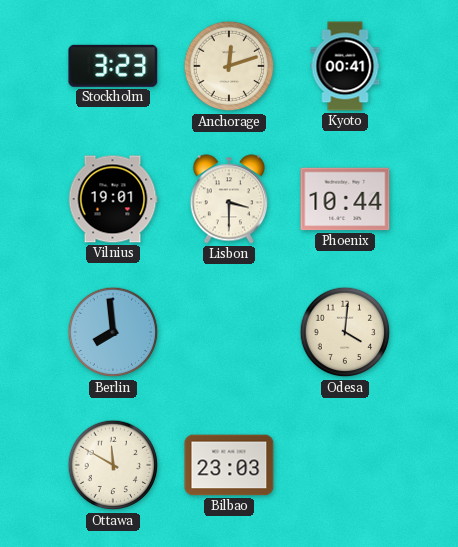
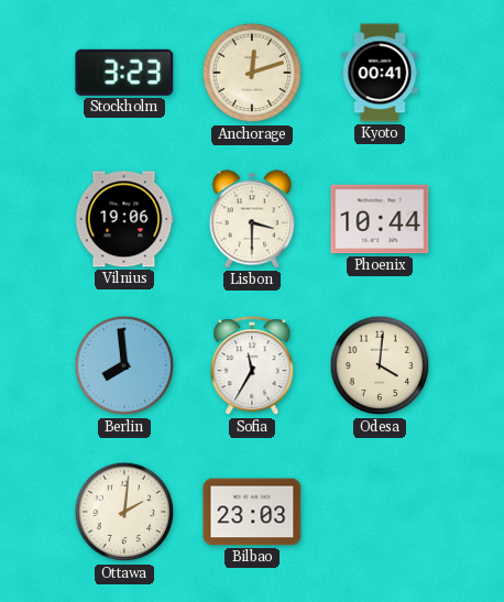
Vilnius: 19:01 -> 19:06
Sofia: none -> 11:35
Ottawa: 11:50 -> 2:01
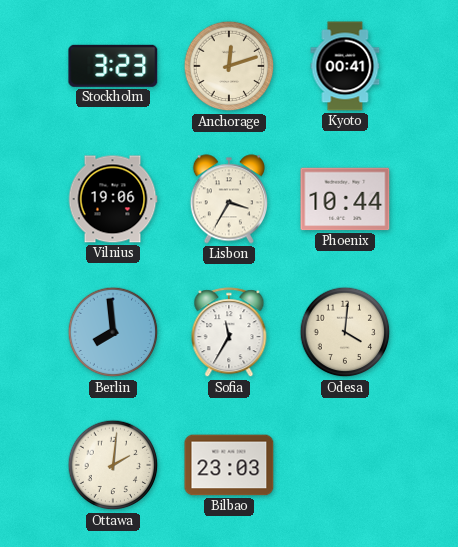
Lisbon: 3:30 -> 3:35
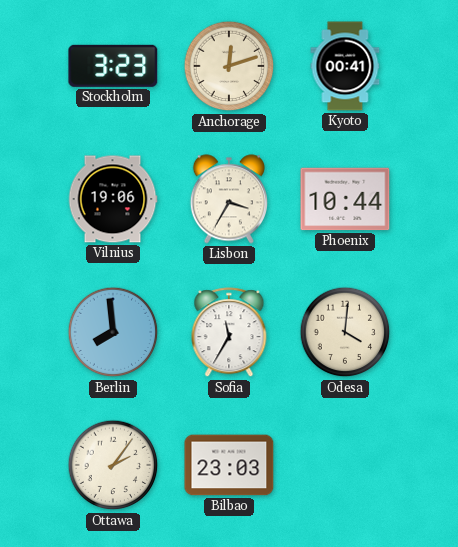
Ottawa: 2:01 -> 2:06
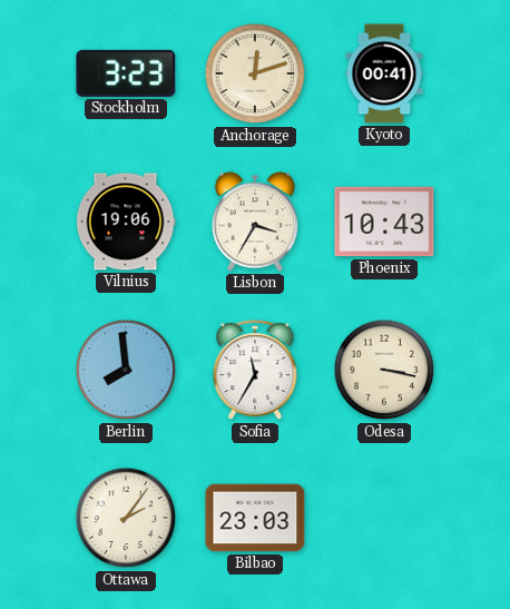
Phoenix: 10:44 -> 10:43
Odesa: 4:01 -> 3:17
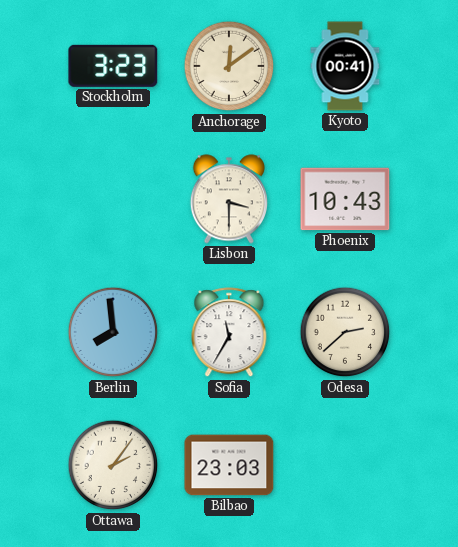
Anchorage: 12:12 -> 12:09
Vilnius: 19:06 -> none
Lisbon: 3:35 -> 3:30
Odesa: 3:17 -> 2:38
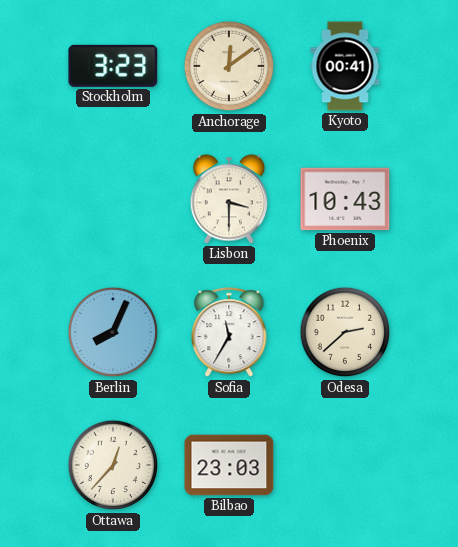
Berlin: 7:59 -> 8:04
Ottawa: 2:06 -> 12:37
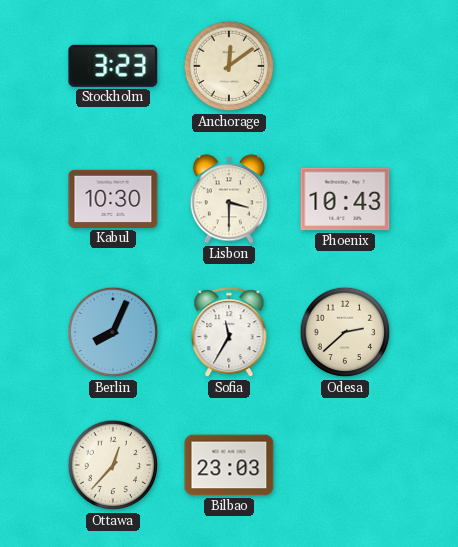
Kyoto: 00:41 -> none
Kabul: none -> 10:30
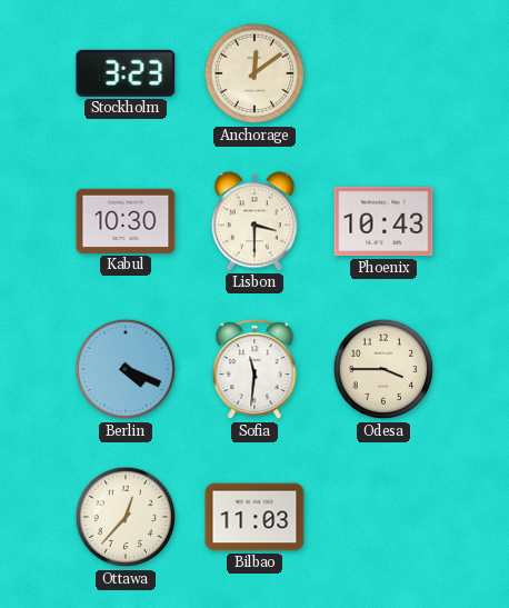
Berlin: 8:04 -> 4:19
Sofia: 11:35 -> 11:31
Odesa: 2:38 -> 3:45
Bilbao: 23:03 -> 11:03
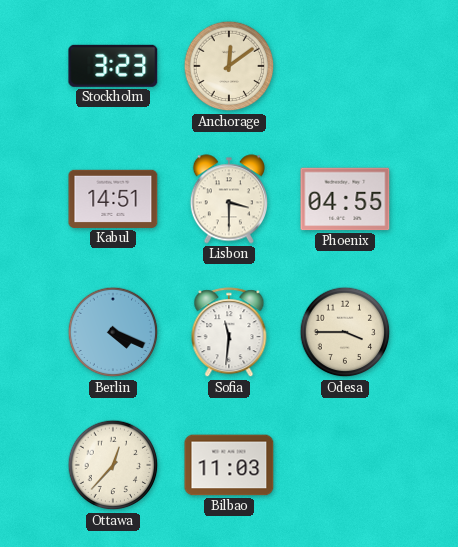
Kabul: 10:30 -> 14:51
Phoenix: 10:43 -> 04:55
